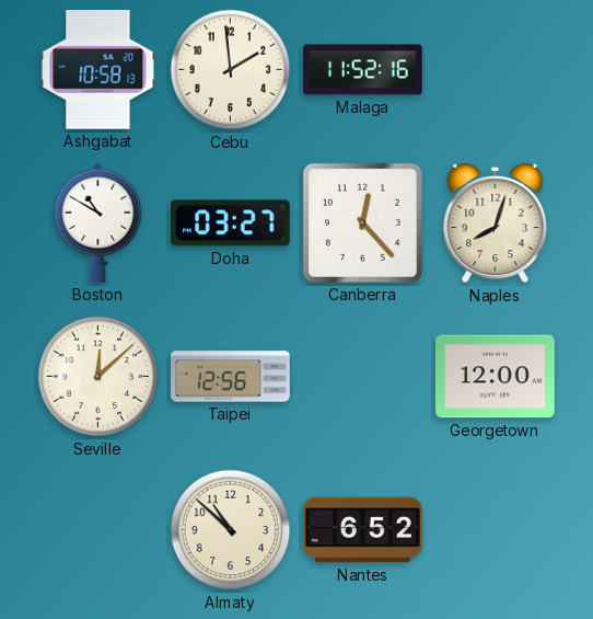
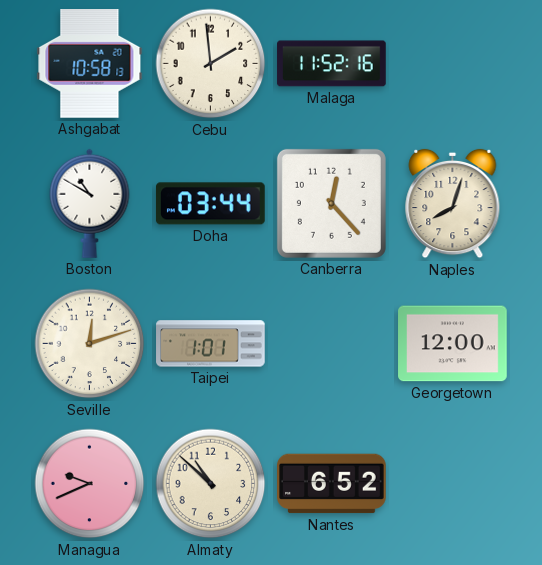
Doha: 03:27 -> 03:44
Seville: 12:08 -> 12:12
Taipei: 12:56 -> 1:01
Managua: none -> 9:41
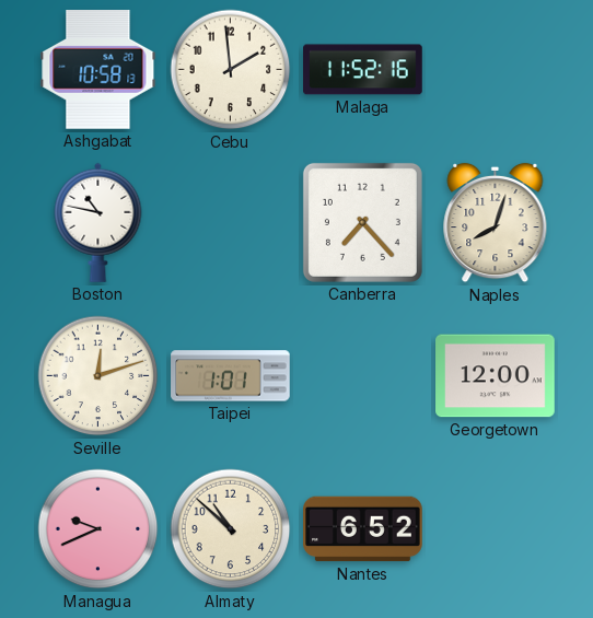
Boston: 10:50 -> 10:47
Doha: 03:44 -> none
Canberra: 12:23 -> 7:23
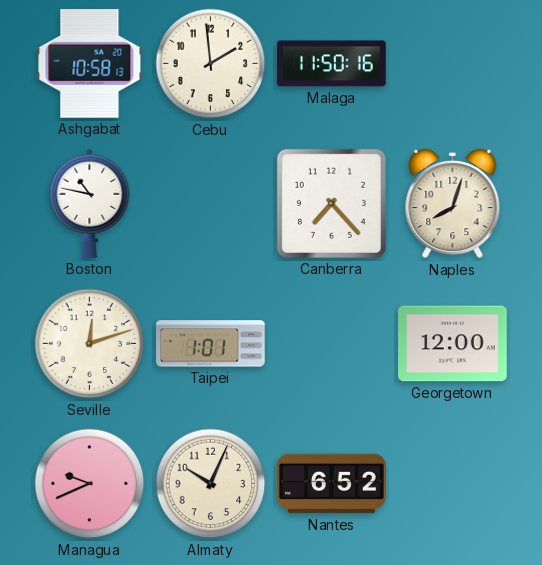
Malaga: 11:52 -> 11:50
Almaty: 10:52 -> 10:04
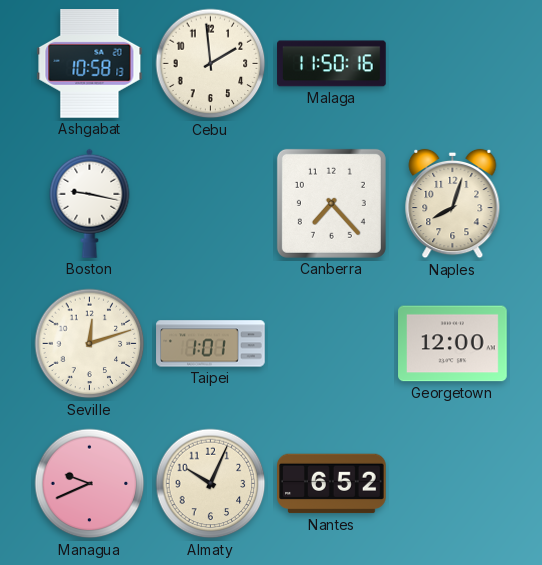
Boston: 10:47 -> 9:17
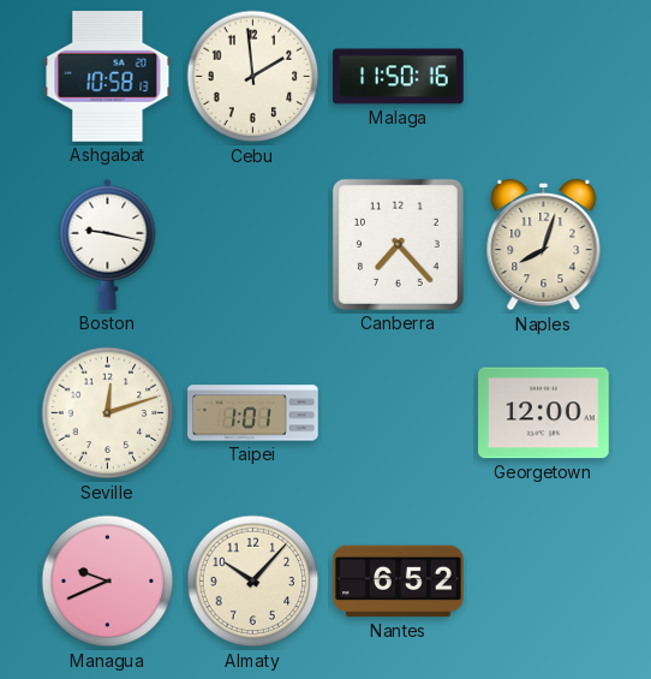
Almaty: 10:04 -> 10:07
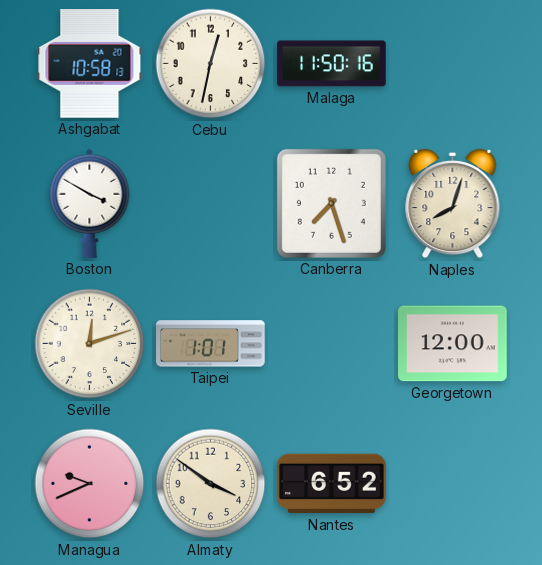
Cebu: 1:59 -> 12:32
Boston: 9:17 -> 3:50
Canberra: 7:23 -> 7:27
Almaty: 10:07 -> 3:51
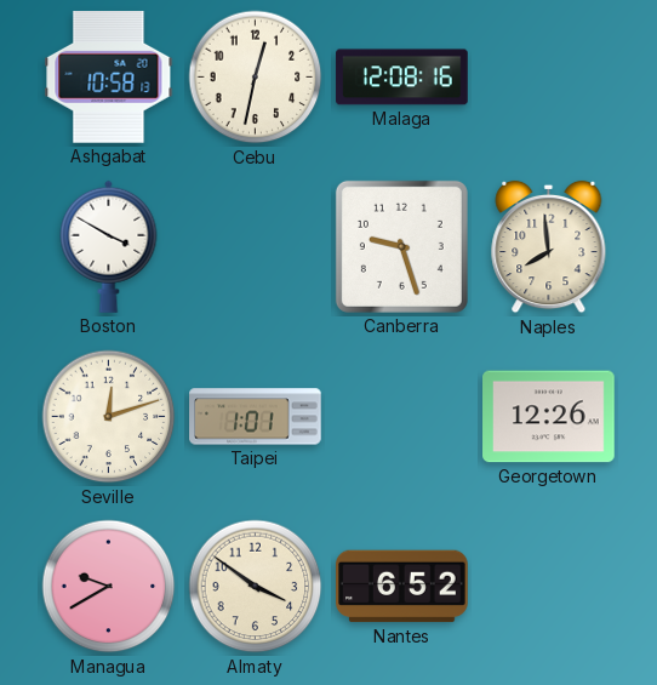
Malaga: 11:50 -> 12:08
Canberra: 7:27 -> 9:27
Naples: 8:03 -> 7:59
Georgetown: 12:00 -> 12:26
Managua: 9:41 -> 9:40
